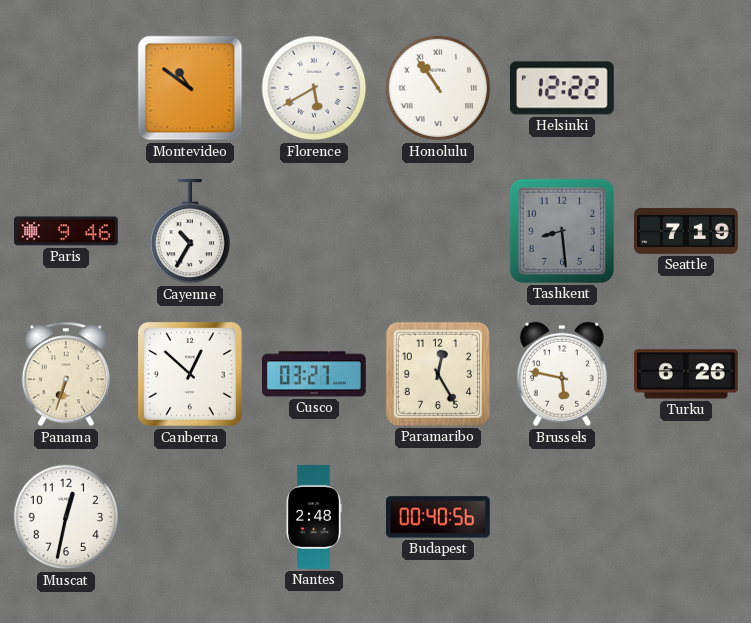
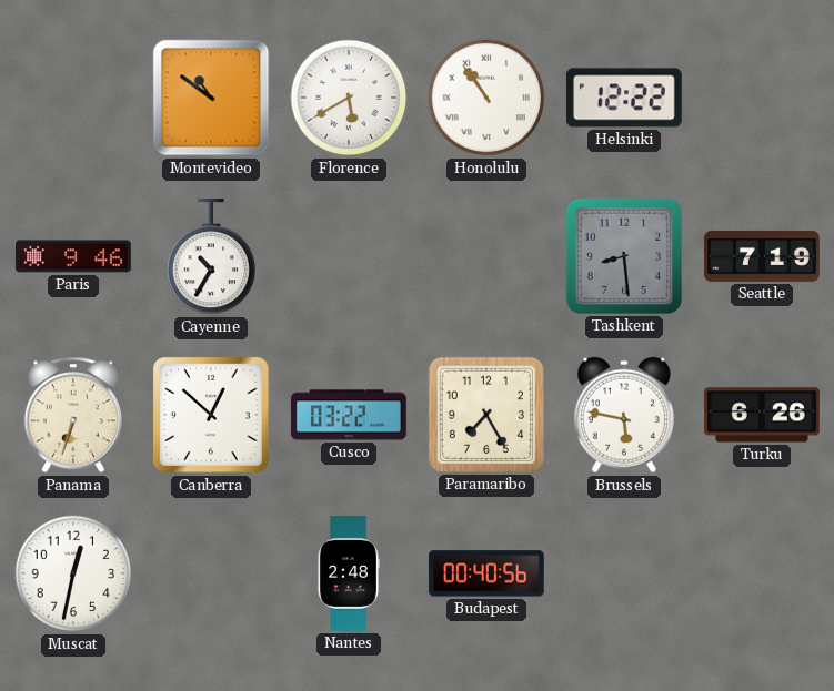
Cusco: 03:27 -> 03:22
Paramaribo: 12:25 -> 7:25
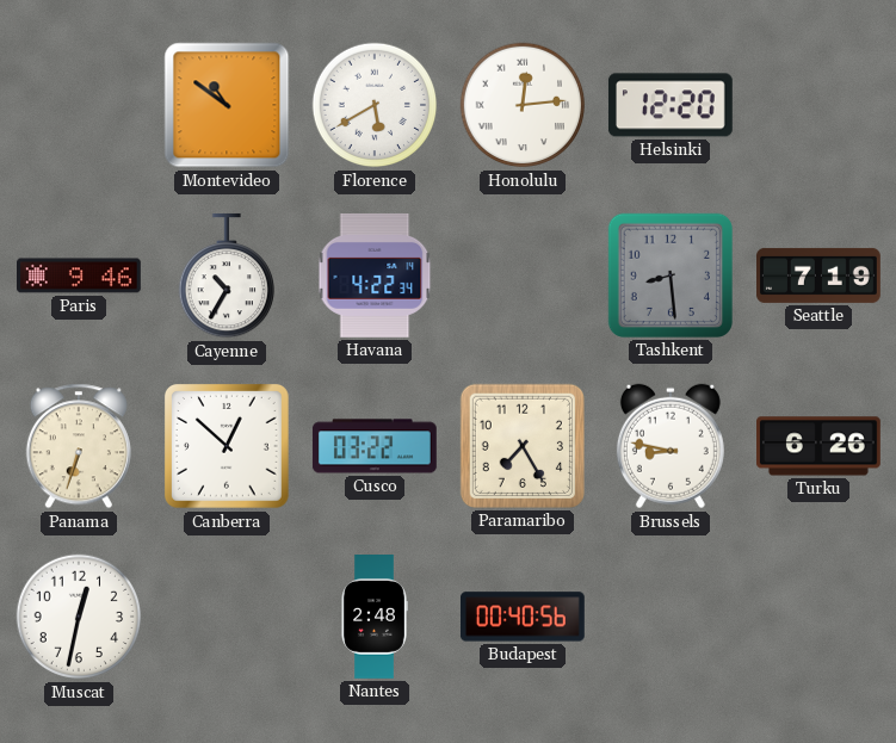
Honolulu: 10:54 -> 12:14
Helsinki: 12:22 -> 12:20
Havana: none -> 4:22
Brussels: 5:47 -> 8:47
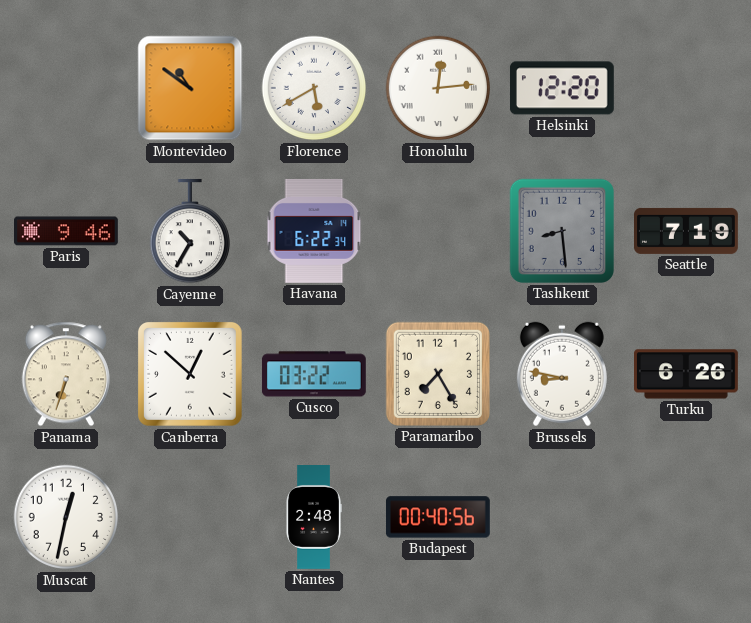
Havana: 4:22 -> 6:22
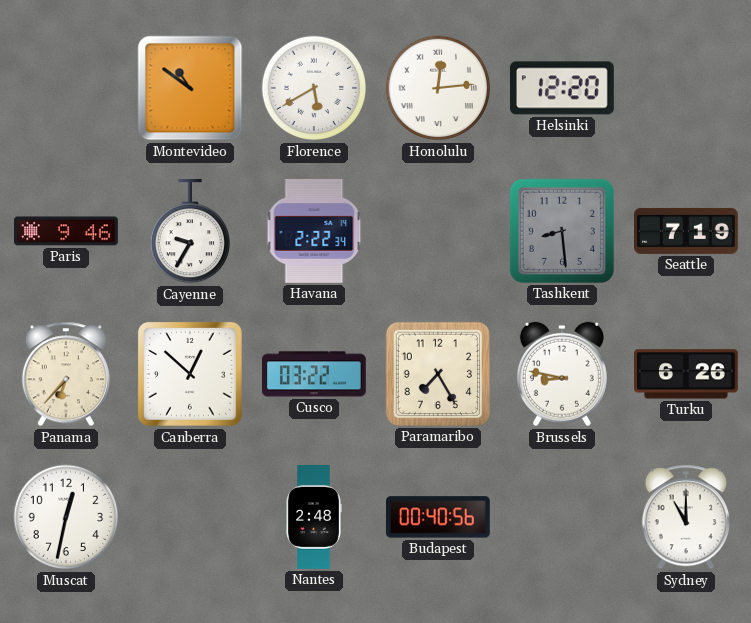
Cayenne: 10:35 -> 9:35
Havana: 6:22 -> 2:22
Panama: 6:33 -> 6:37
Sydney: none -> 11:00
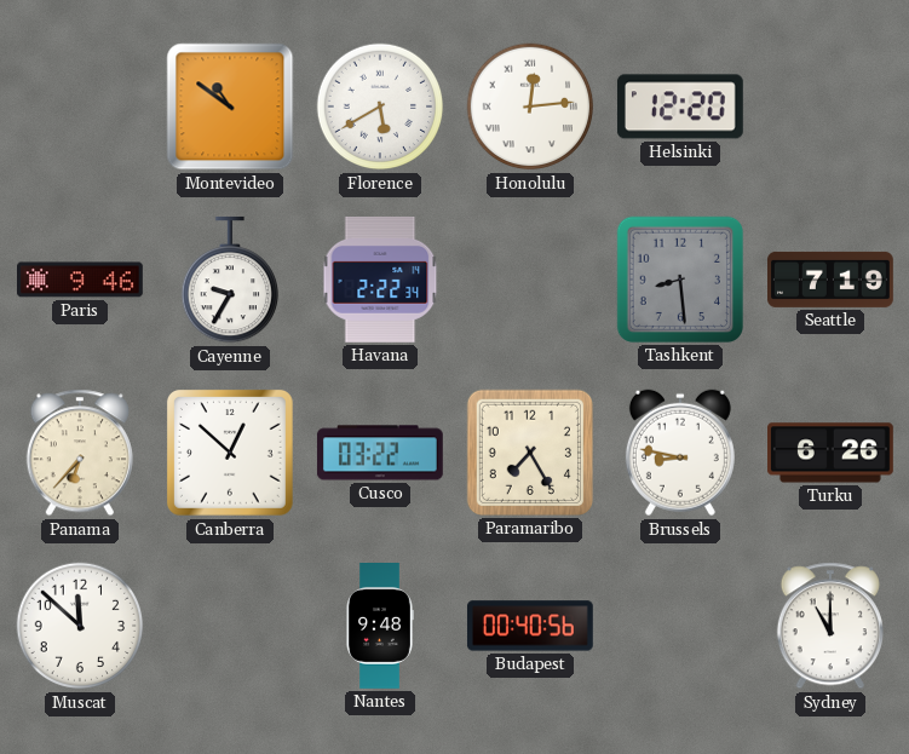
Muscat: 12:32 -> 11:52
Nantes: 2:48 -> 9:48
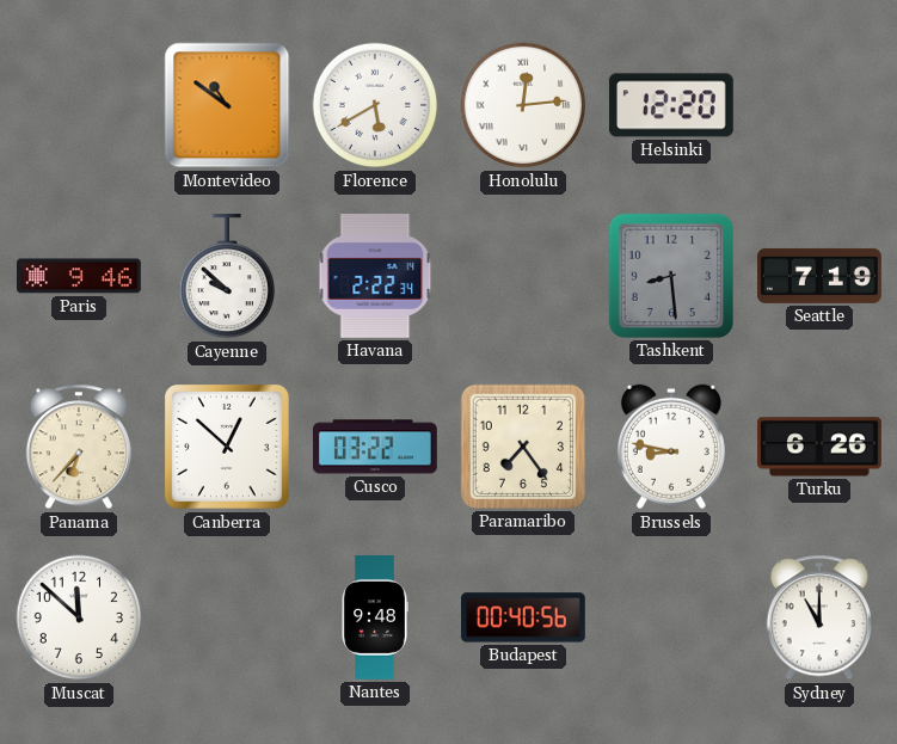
Cayenne: 9:35 -> 9:52
Paramaribo: 7:25 -> 7:24
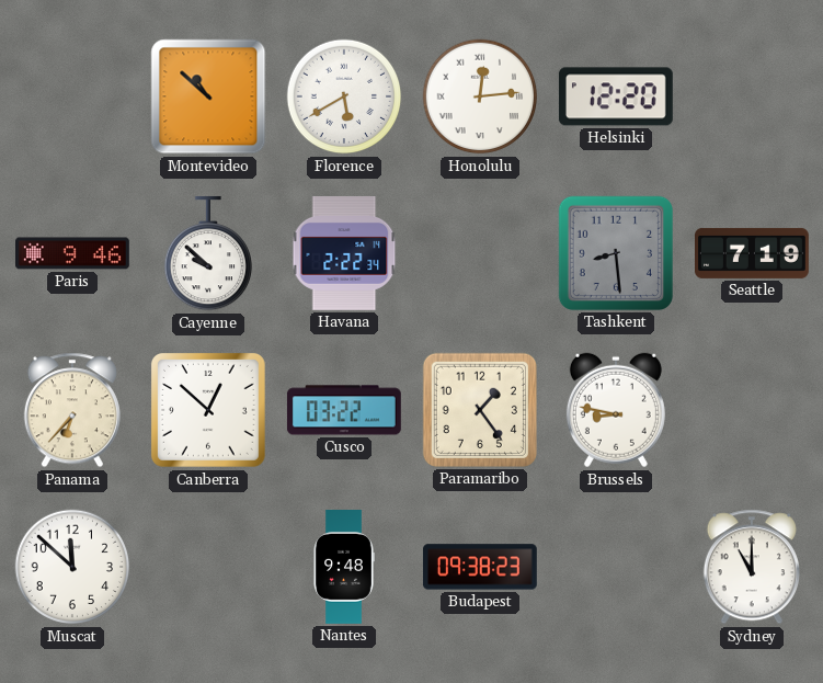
Montevideo: 10:51 -> 10:52
Paramaribo: 7:24 -> 1:24
Turku: 6:26 -> none
Budapest: 00:40 -> 09:38
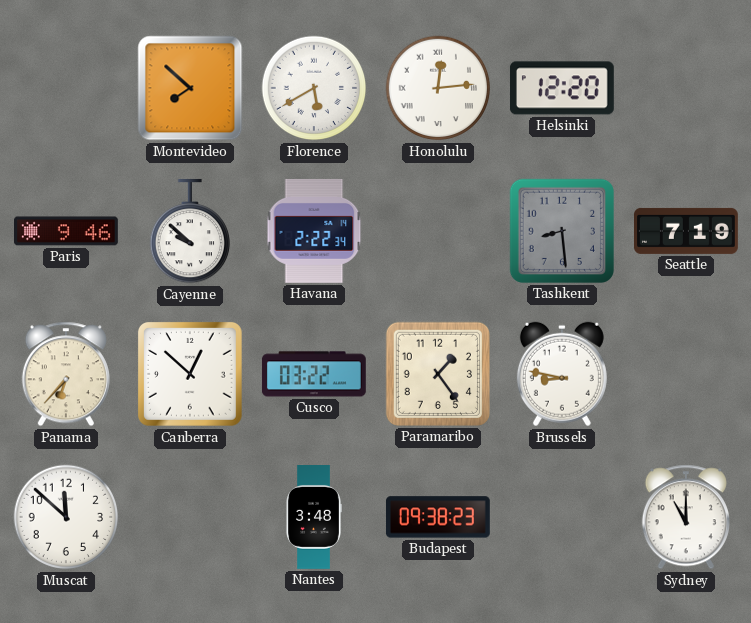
Montevideo: 10:52 -> 7:52
Nantes: 9:48 -> 3:48
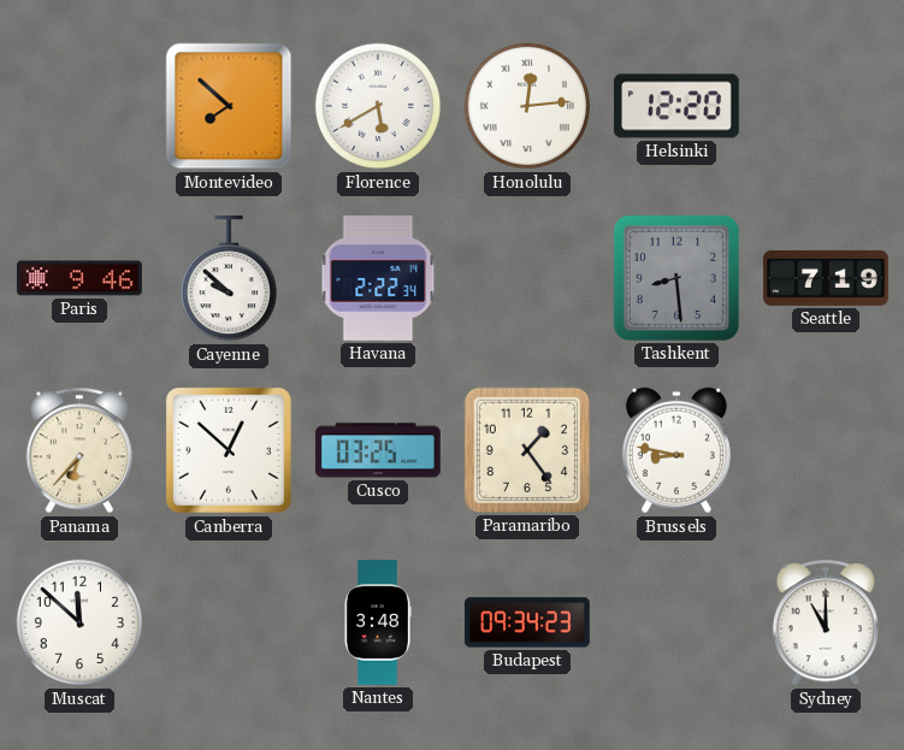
Cusco: 03:22 -> 03:25
Budapest: 09:38 -> 09:34
